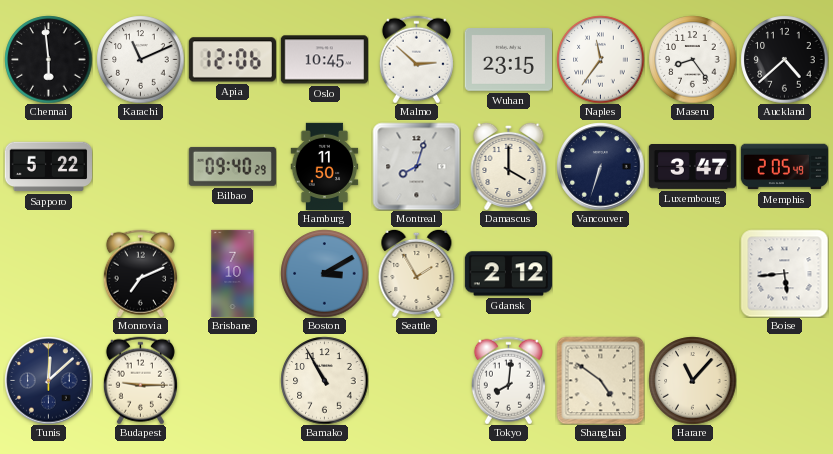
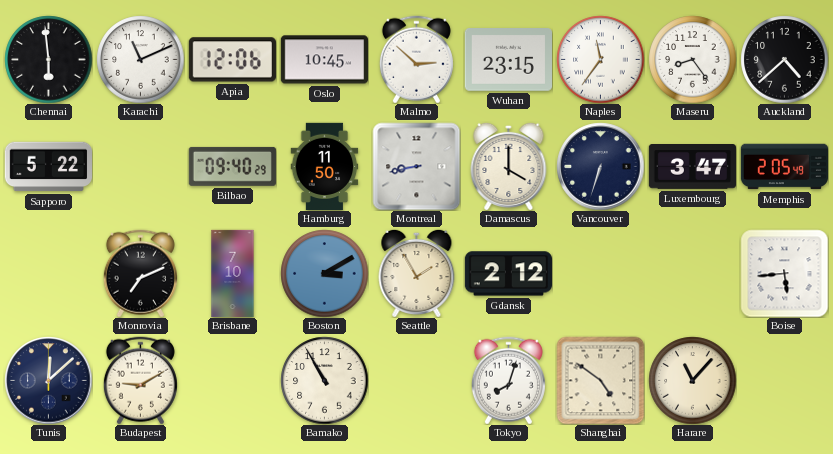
Montreal: 8:03 -> 8:43
Budapest: 9:15 -> 9:10
Tokyo: 8:01 -> 8:03
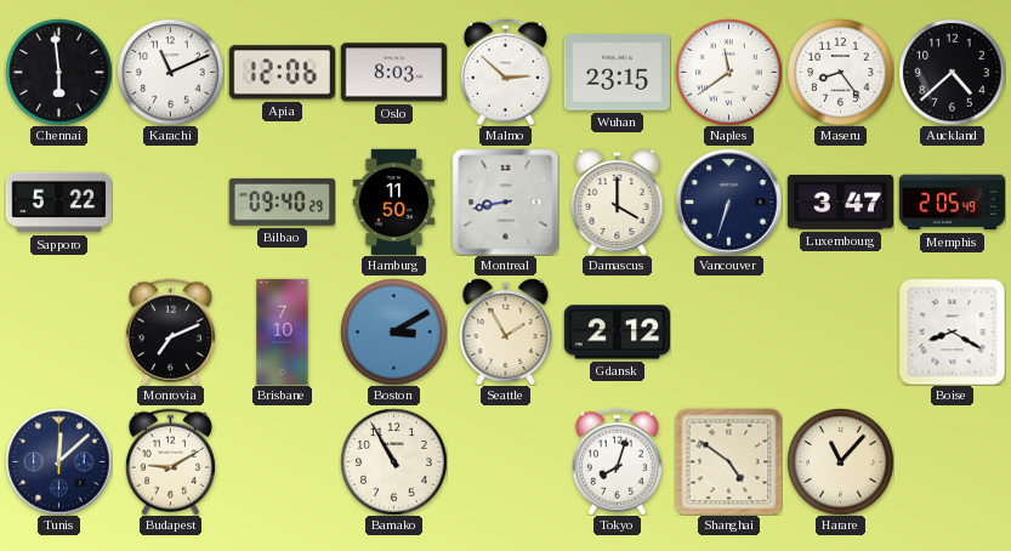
Oslo: 10:45 -> 8:03
Naples: 11:36 -> 11:39
Boise: 5:44 -> 8:20
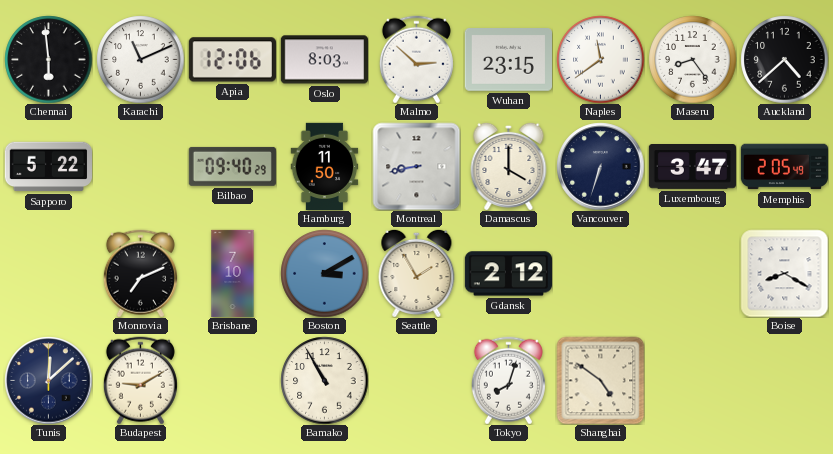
Harare: 11:07 -> none
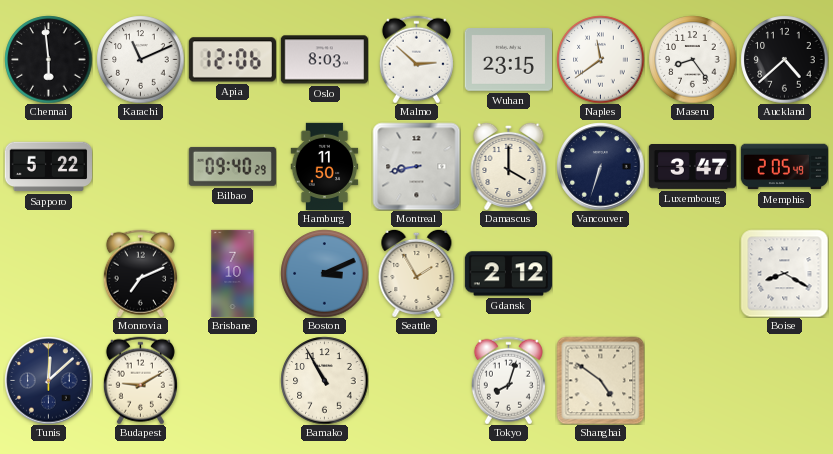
Boston: 3:10 -> 3:11
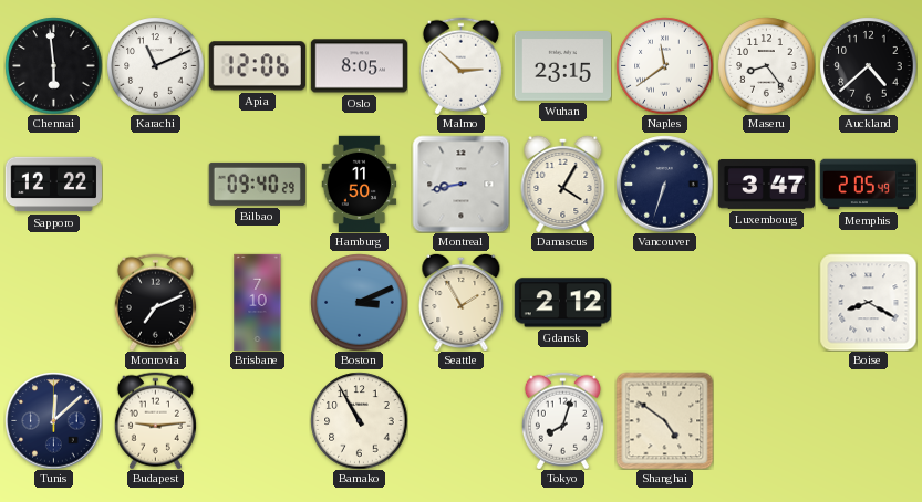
Oslo: 8:03 -> 8:05
Sapporo: 5:22 -> 12:22
Damascus: 4:00 -> 4:05
Budapest: 9:10 -> 9:14
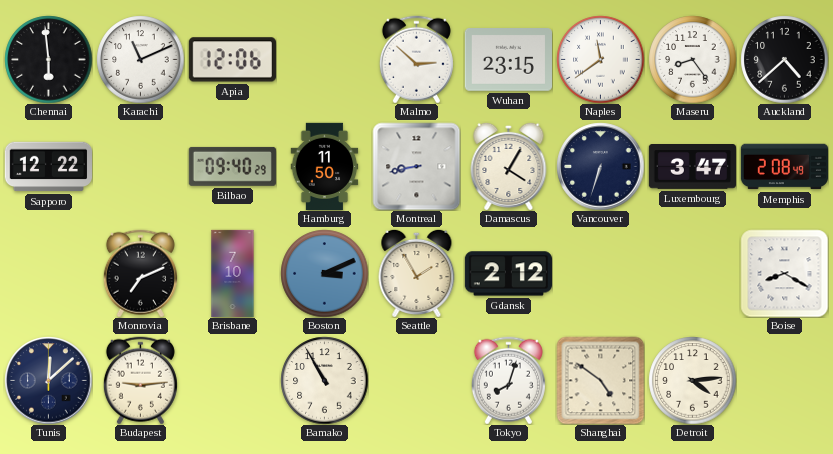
Oslo: 8:05 -> none
Memphis: 2:05 -> 2:08
Detroit: none -> 4:14
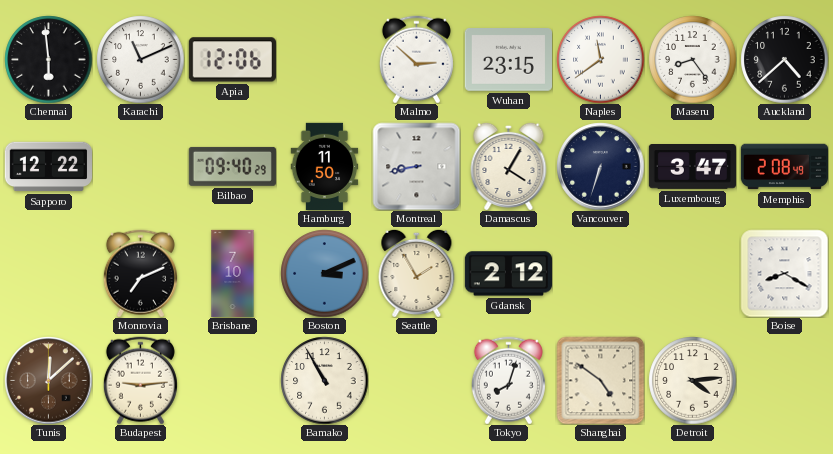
Tunis dial: navy -> brown
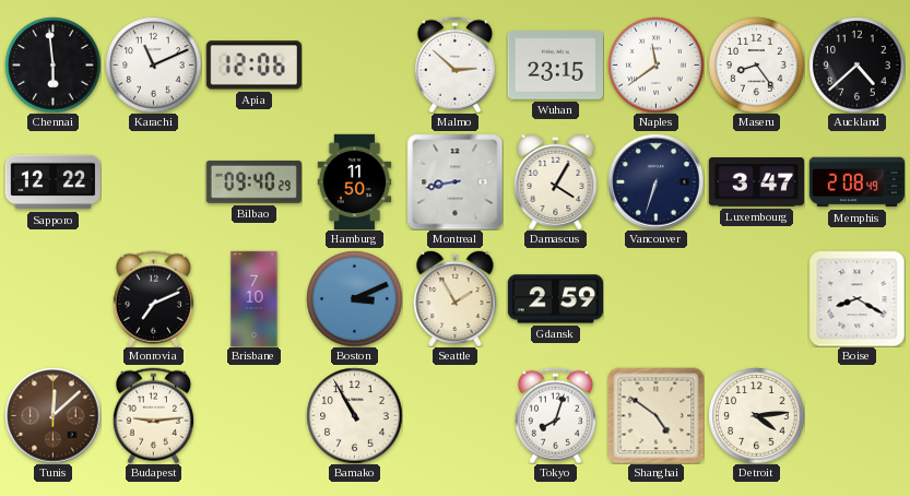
Gdansk: 2:12 -> 2:59
